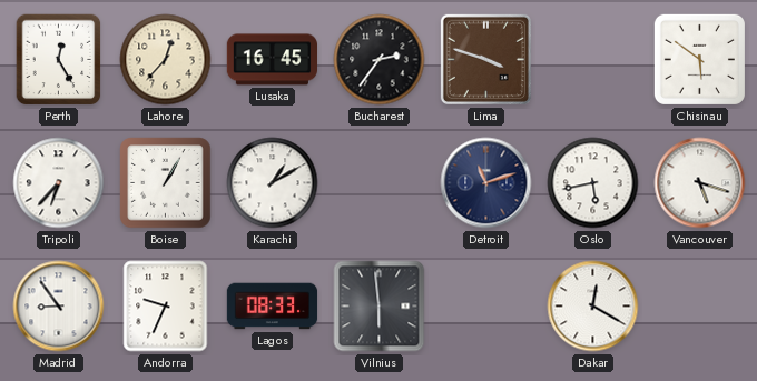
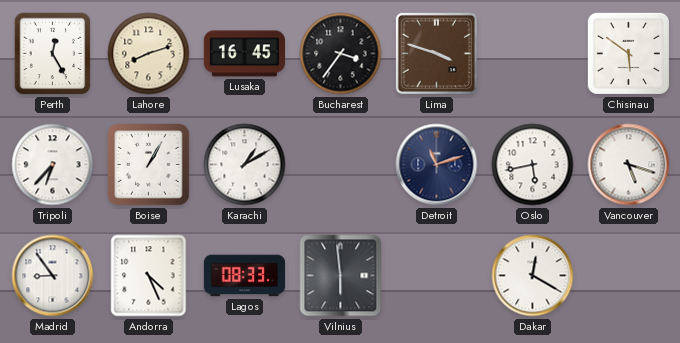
Lahore: 12:37 -> 8:12
Bucharest: 2:36 -> 3:36
Andorra: 9:34 -> 4:26
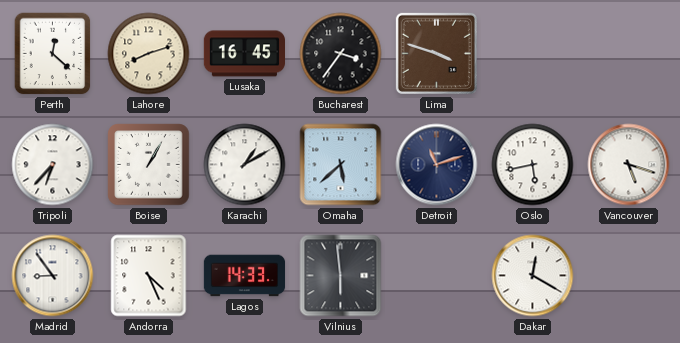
Perth: 12:25 -> 12:22
Chisinau: 5:51 -> none
Omaha: none -> 5:38
Lagos: 08:33 -> 14:33
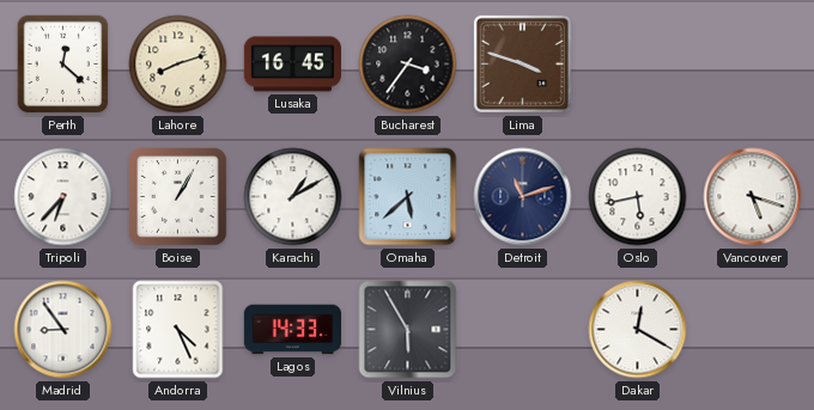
Vilnius: 5:59 -> 5:55
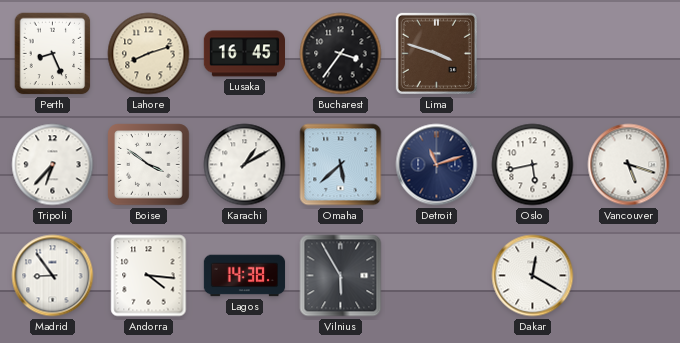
Perth: 12:22 -> 8:26
Boise: 1:05 -> 3:51
Andorra: 4:26 -> 4:16
Lagos: 14:33 -> 14:38
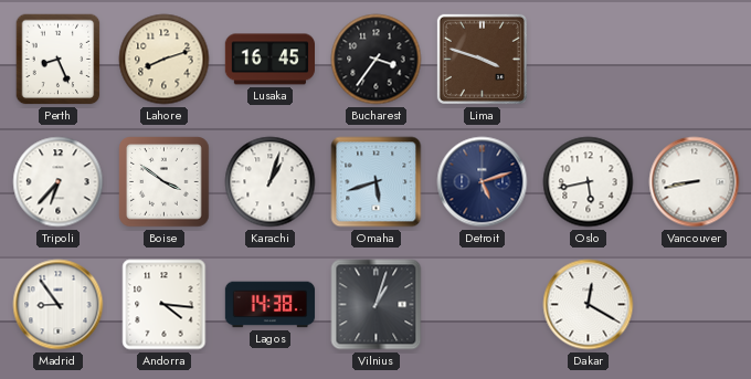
Karachi: 1:10 -> 1:03
Omaha: 5:38 -> 5:42
Detroit: 11:12 -> 5:12
Vancouver: 5:18 -> 8:43
Vilnius: 5:55 -> 1:03
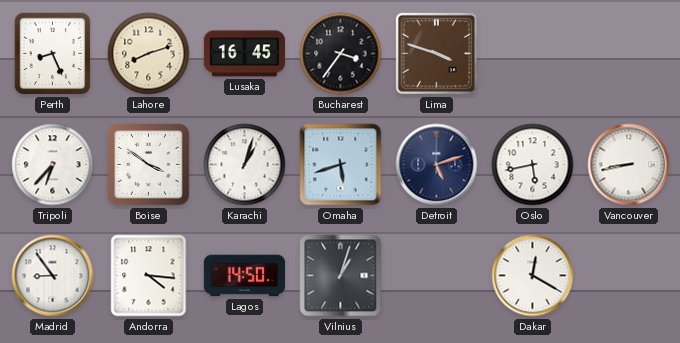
Lagos: 14:38 -> 14:50
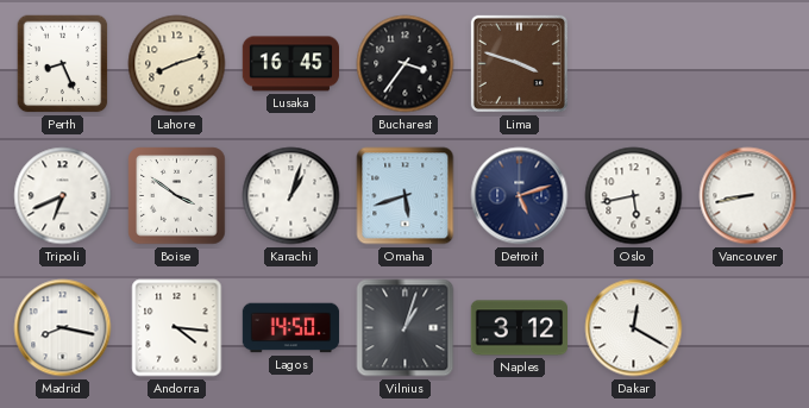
Tripoli: 6:37 -> 6:41
Madrid: 8:54 -> 8:17
Naples: none -> 3:12
